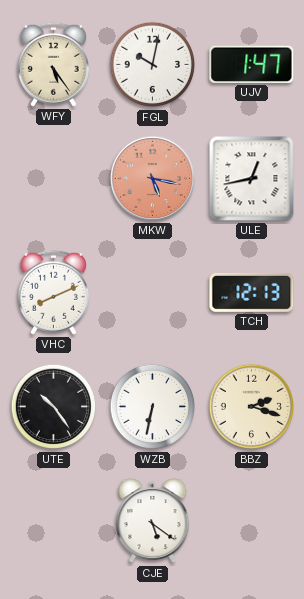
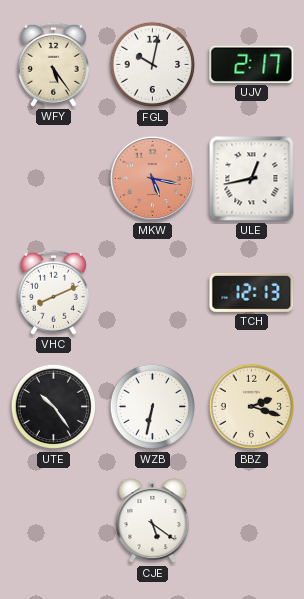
UJV: 1:47 -> 2:17
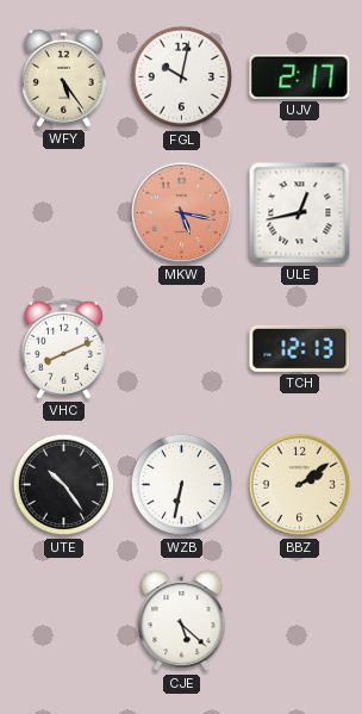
BBZ: 2:18 -> 2:09
CJE: 5:21 -> 5:22
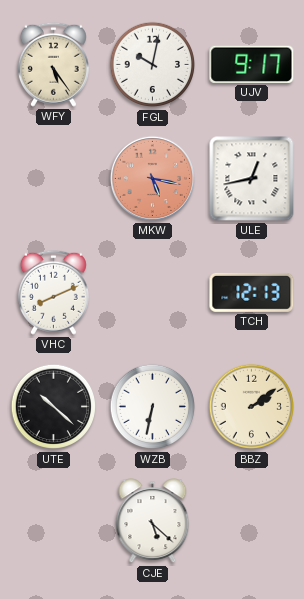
UJV: 2:17 -> 9:17
UTE: 10:24 -> 10:22
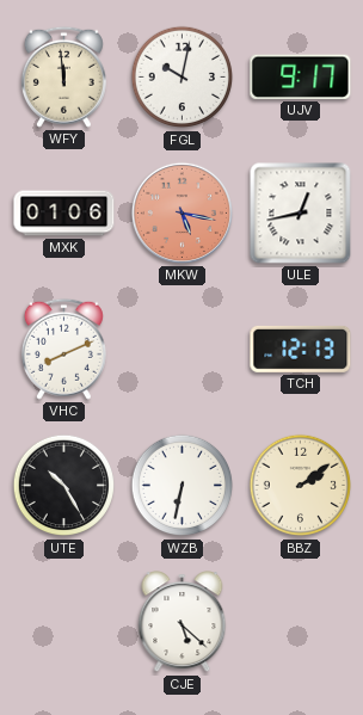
WFY: 5:24 -> 11:59
MXK: none -> 01:06
UTE: 10:22 -> 10:25
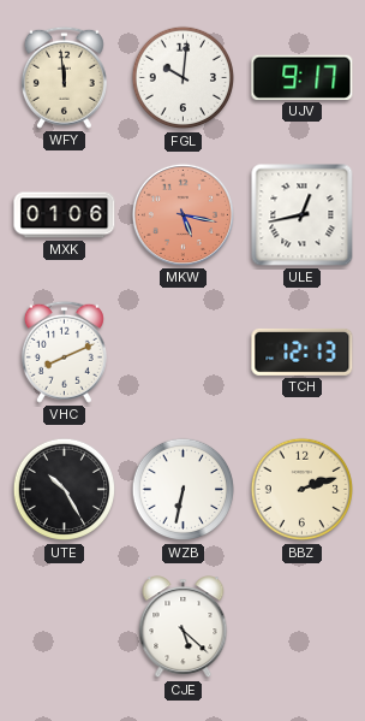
FGL: 10:02 -> 10:01
BBZ: 2:09 -> 2:12
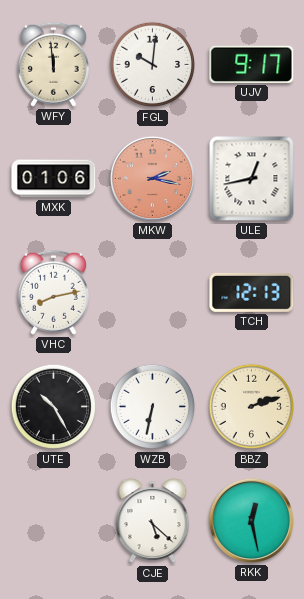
MKW: 5:17 -> 2:17
VHC: 8:11 -> 8:13
RKK: none -> 12:28
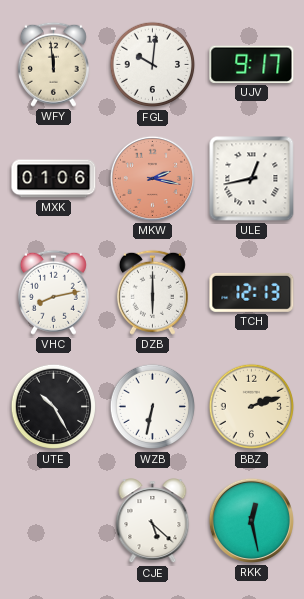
DZB: none -> 6:00
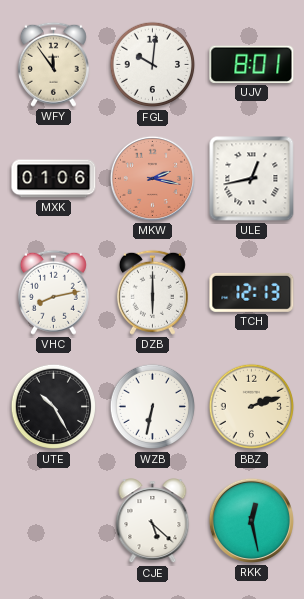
WFY: 11:59 -> 11:54
UJV: 9:17 -> 8:01
